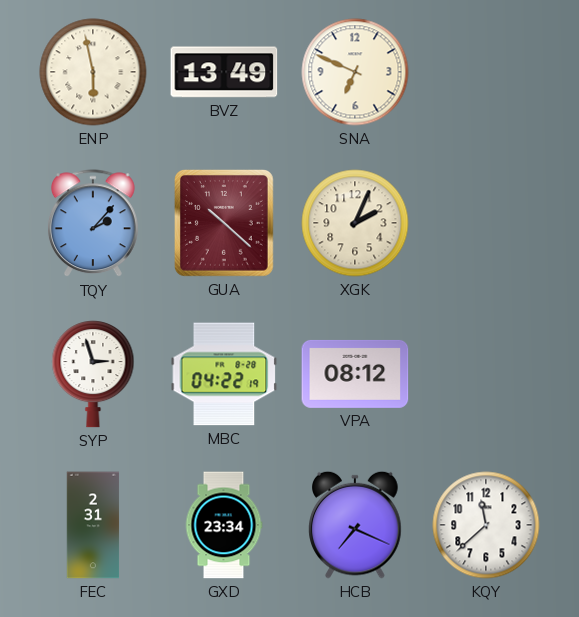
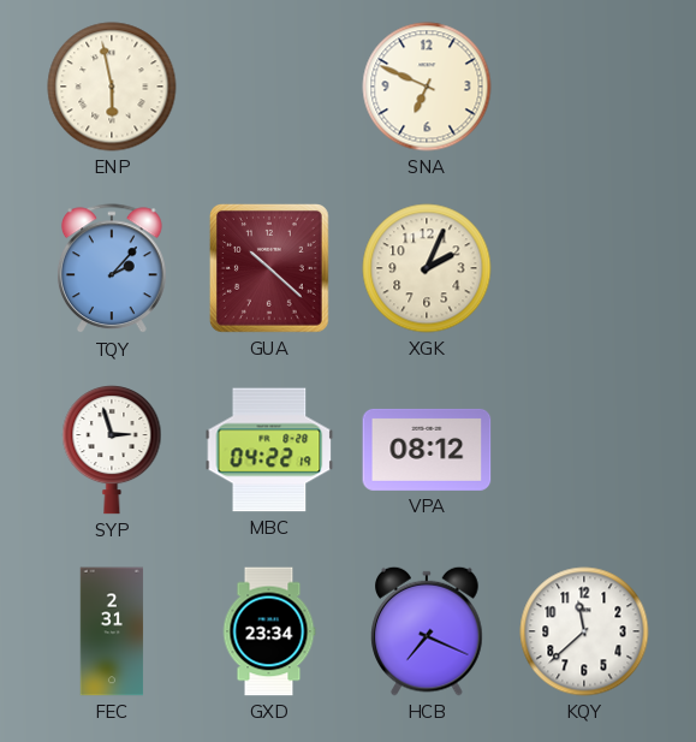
BVZ: 13:49 -> none
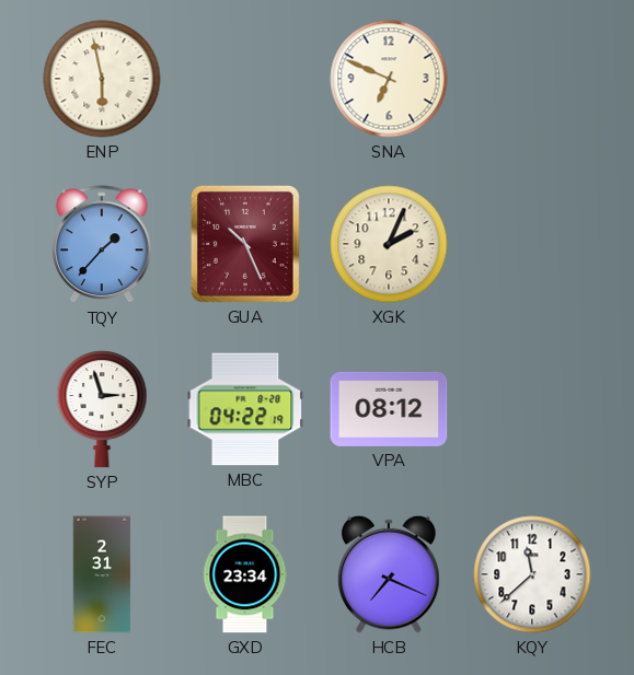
TQY: 2:07 -> 1:37
GUA: 10:22 -> 10:26
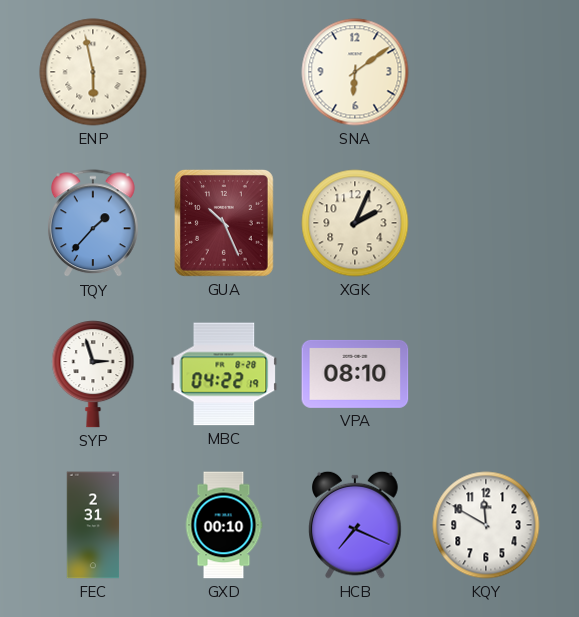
SNA: 6:49 -> 6:09
VPA: 08:12 -> 08:10
GXD: 23:34 -> 00:10
KQY: 11:38 -> 11:50
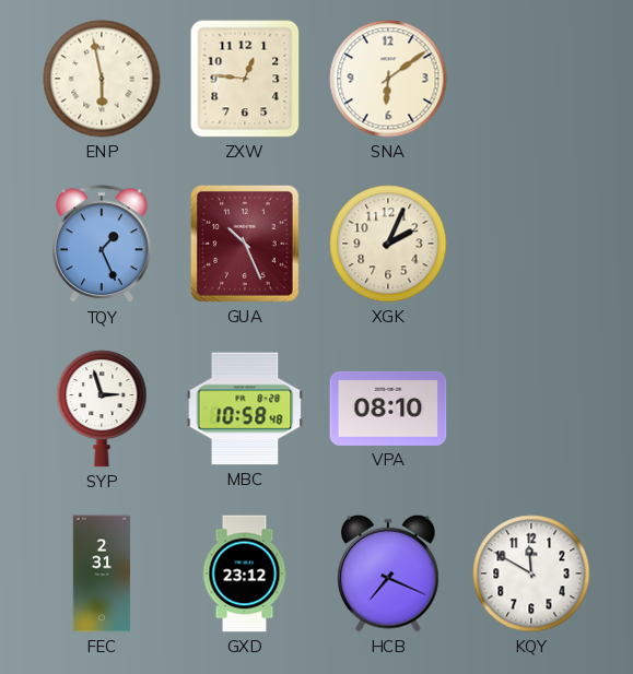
ZXW: none -> 12:46
TQY: 1:37 -> 1:26
MBC: 04:22 -> 10:58
GXD: 00:10 -> 23:12
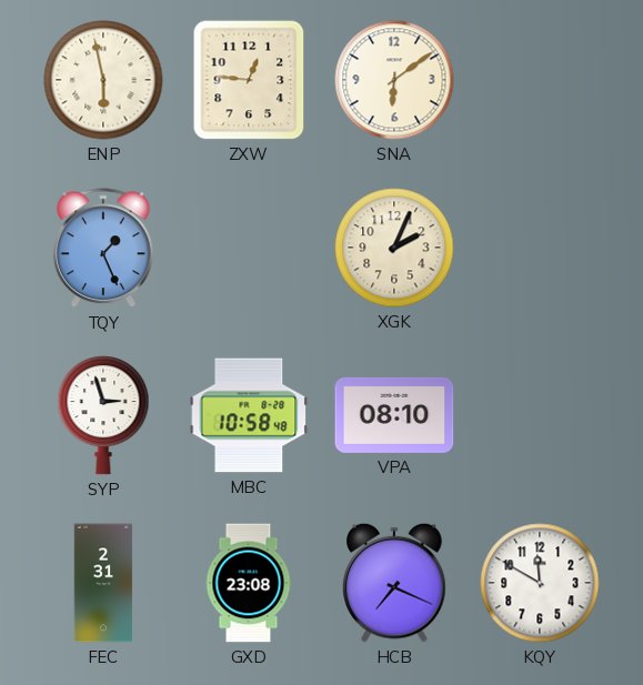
GUA: 10:26 -> none
GXD: 23:12 -> 23:08
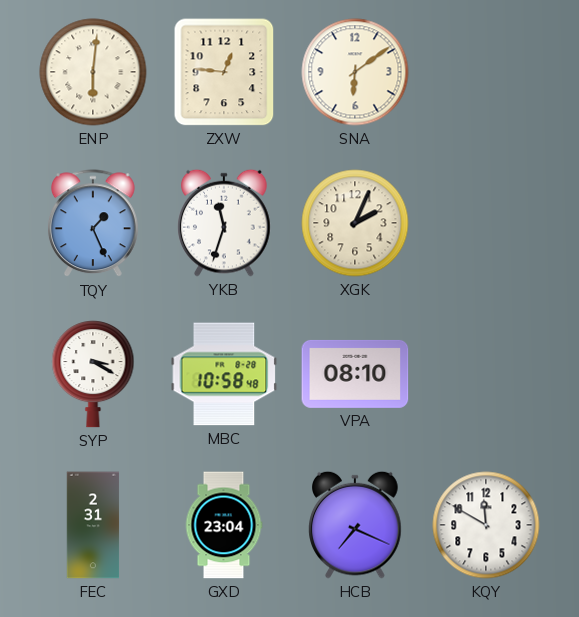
ENP: 5:58 -> 6:01
YKB: none -> 11:33
SYP: 2:57 -> 3:20
GXD: 23:08 -> 23:04
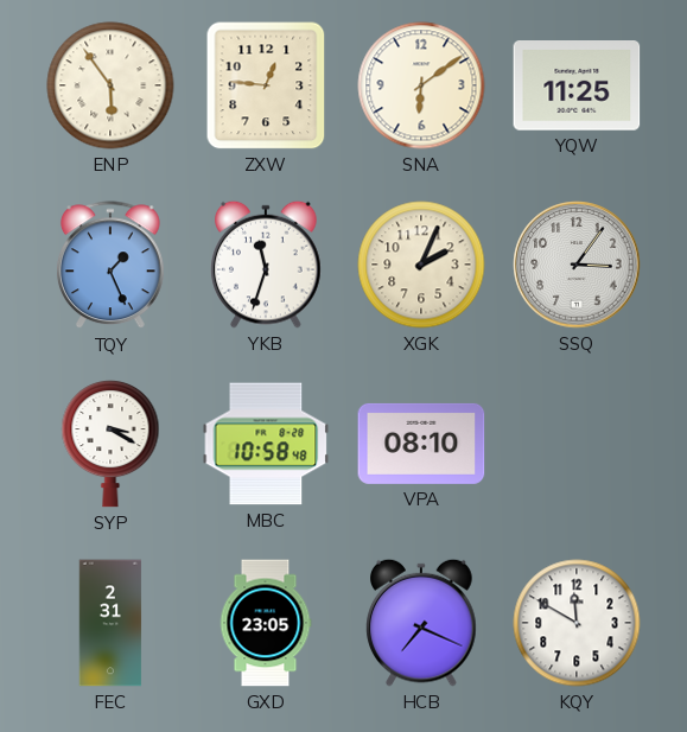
ENP: 6:01 -> 5:54
YQW: none -> 11:25
SSQ: none -> 3:06
GXD: 23:04 -> 23:05
